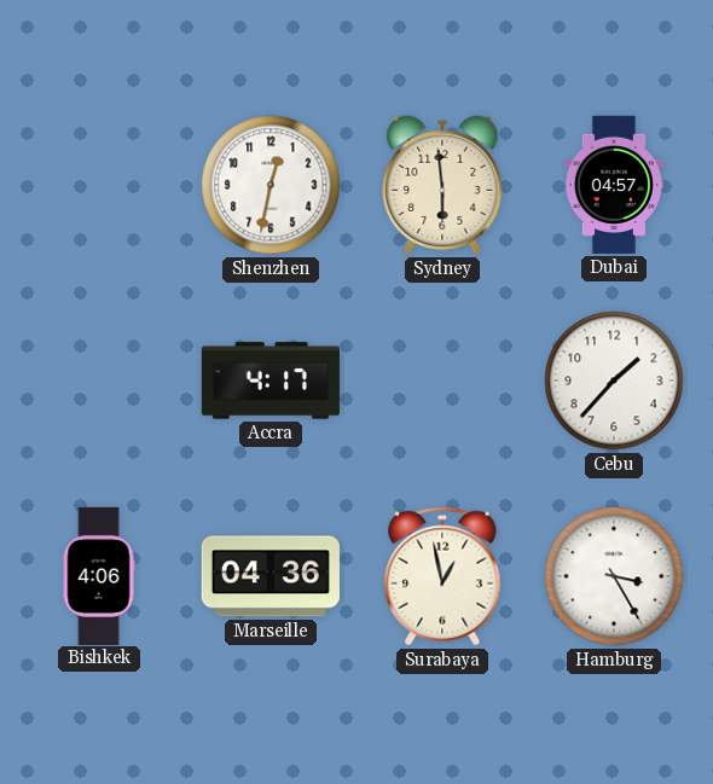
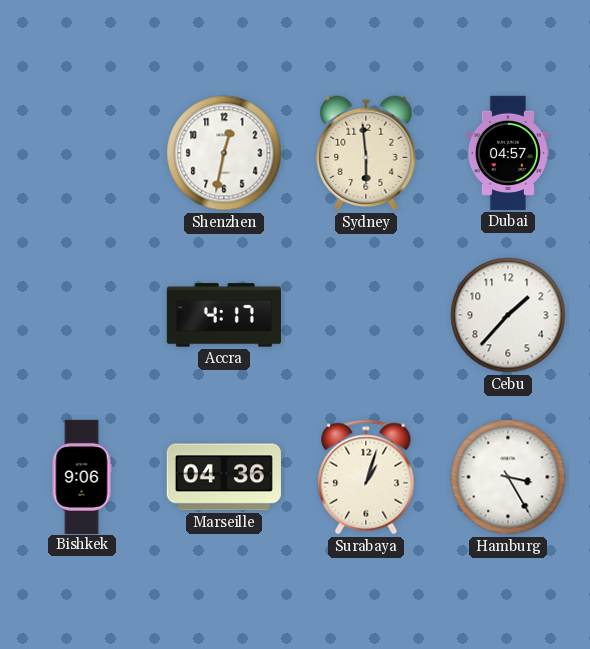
Bishkek: 4:06 -> 9:06
Surabaya: 12:58 -> 1:03
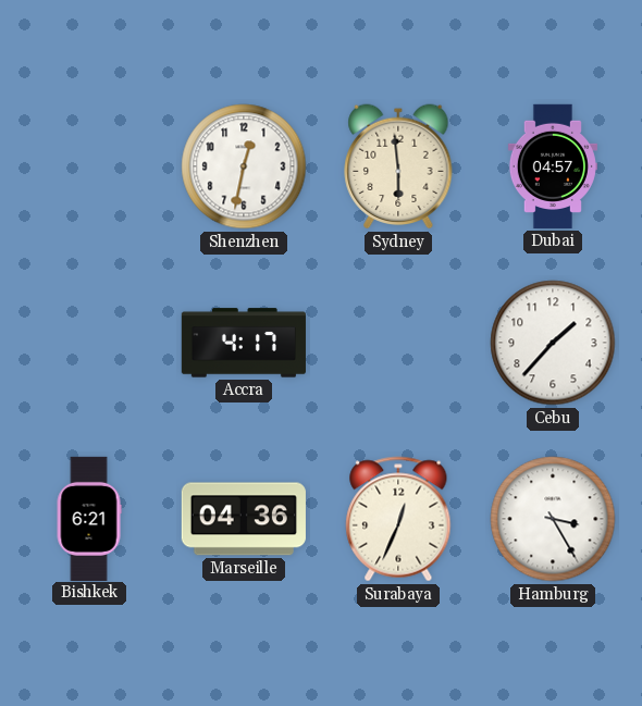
Bishkek: 9:06 -> 6:21
Surabaya: 1:03 -> 12:34
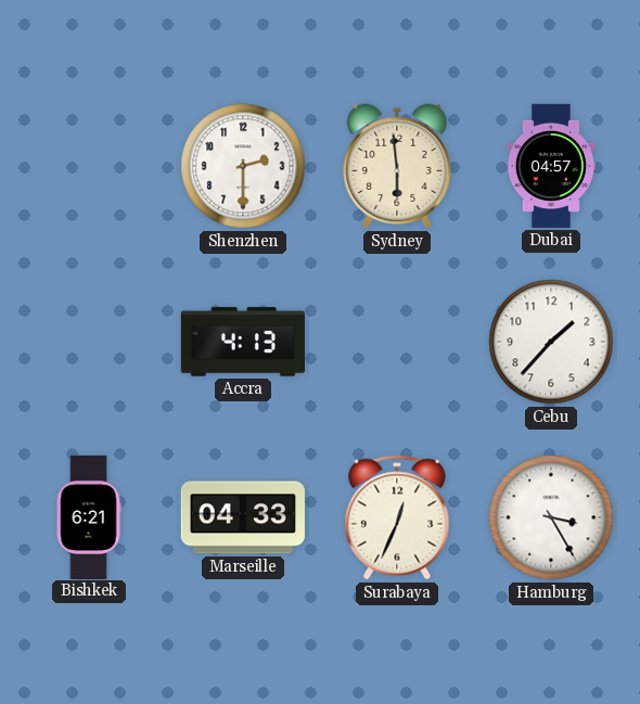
Shenzhen: 12:32 -> 2:30
Accra: 4:17 -> 4:13
Marseille: 04:36 -> 04:33
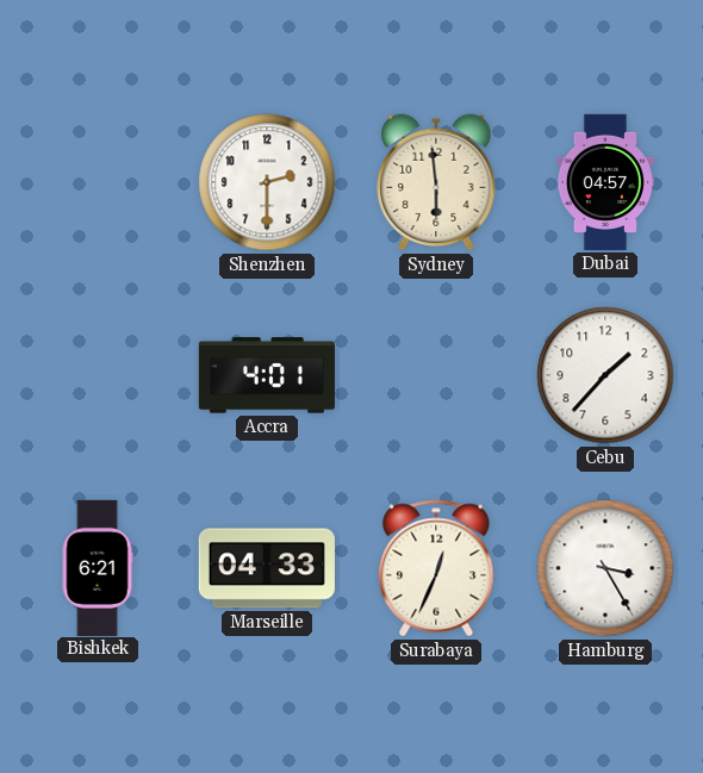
Accra: 4:13 -> 4:01
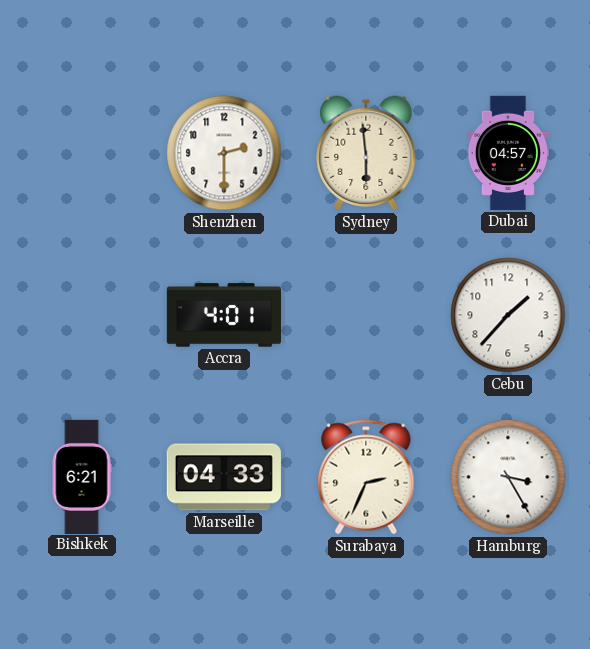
Surabaya: 12:34 -> 2:34
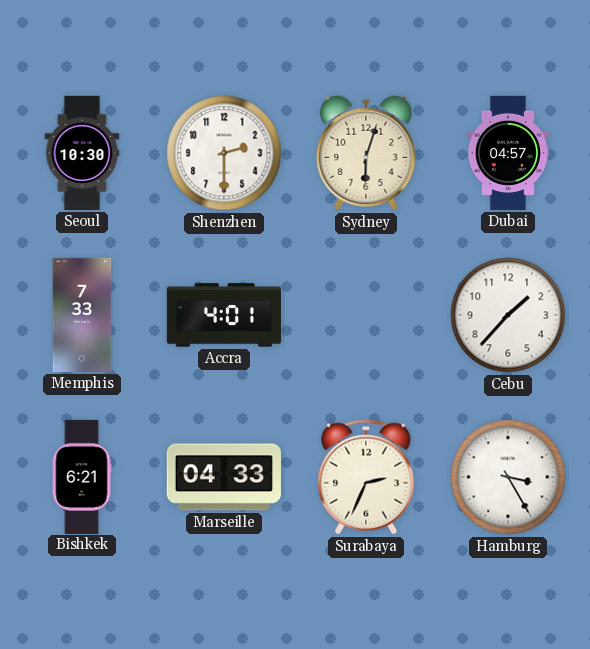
Seoul: none -> 10:30
Sydney: 5:59 -> 6:03
Memphis: none -> 7:33
